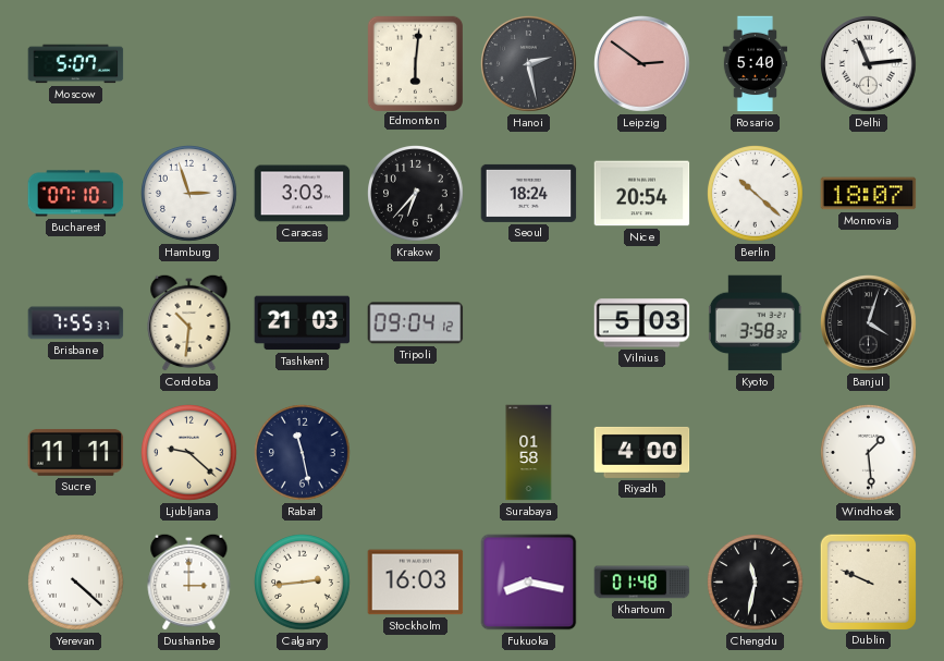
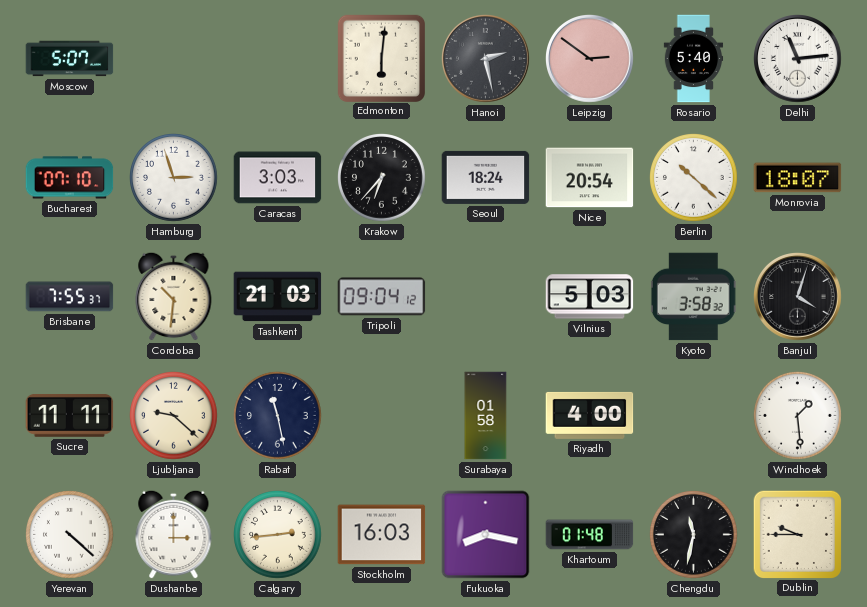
Dublin: 9:49 -> 9:45
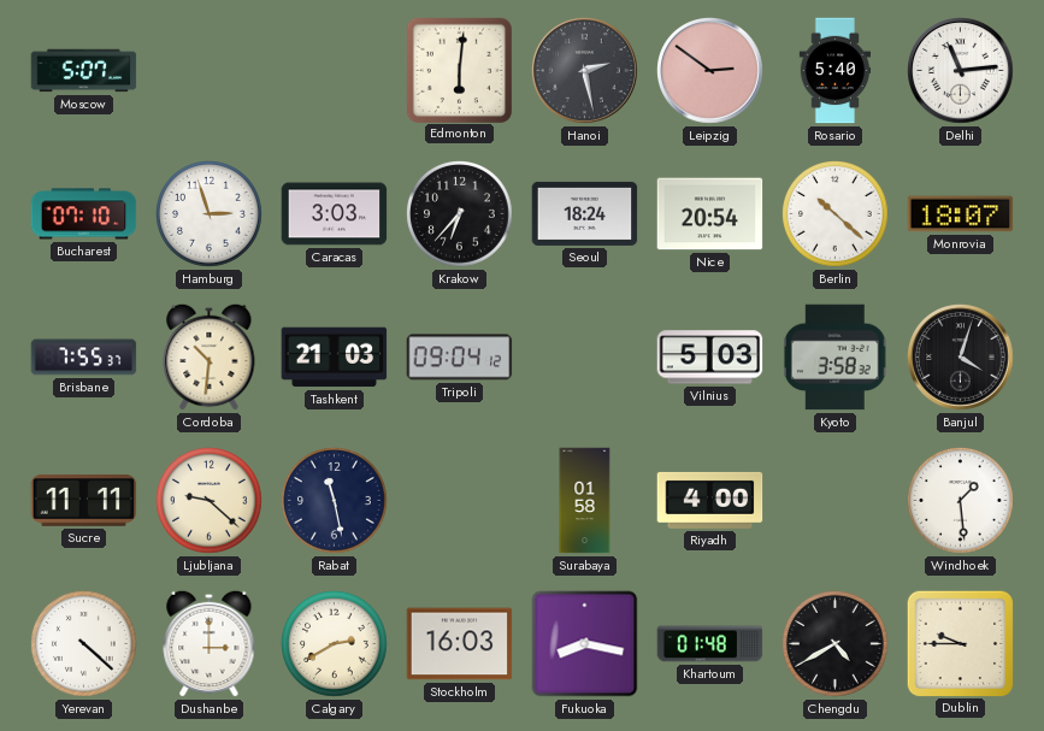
Calgary: 2:44 -> 2:40
Chengdu: 11:32 -> 4:40
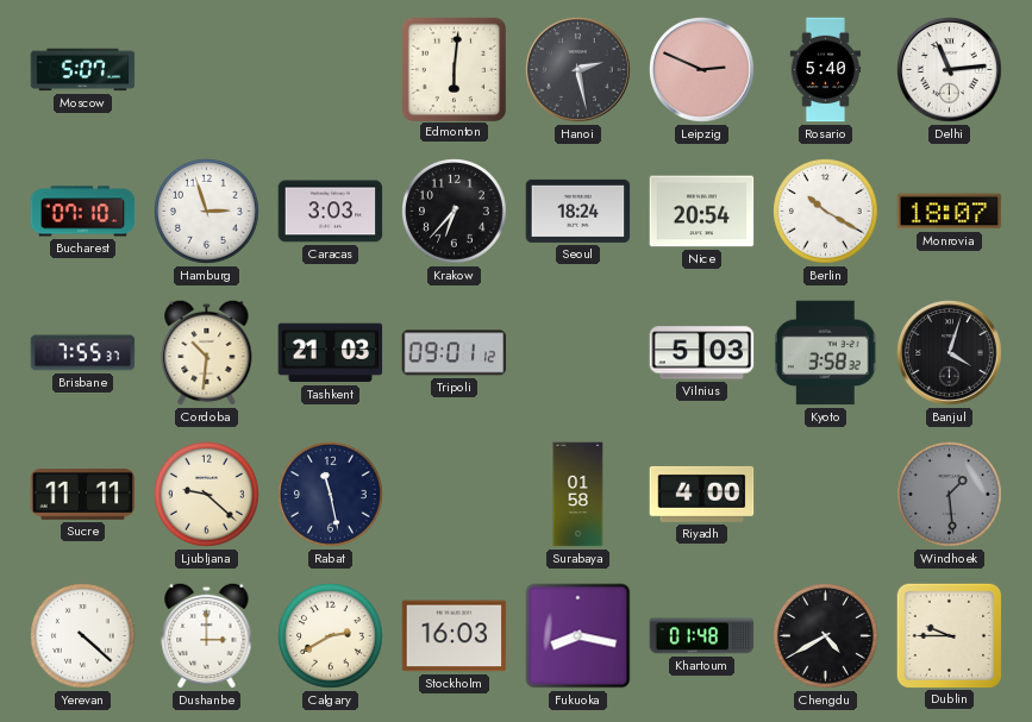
Leipzig: 2:51 -> 2:49
Berlin: 10:22 -> 10:20
Tripoli: 09:04 -> 09:01
Windhoek dial: white -> grey
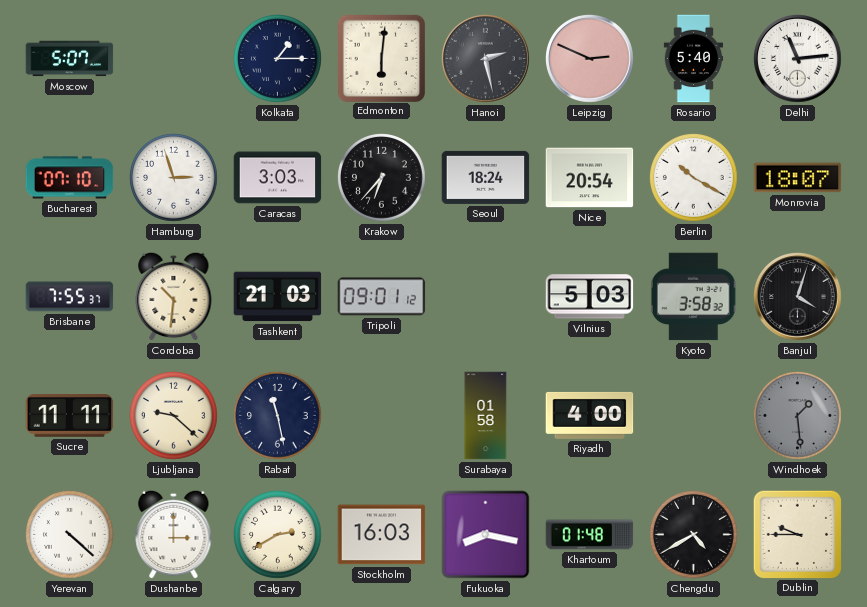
Kolkata: none -> 1:15
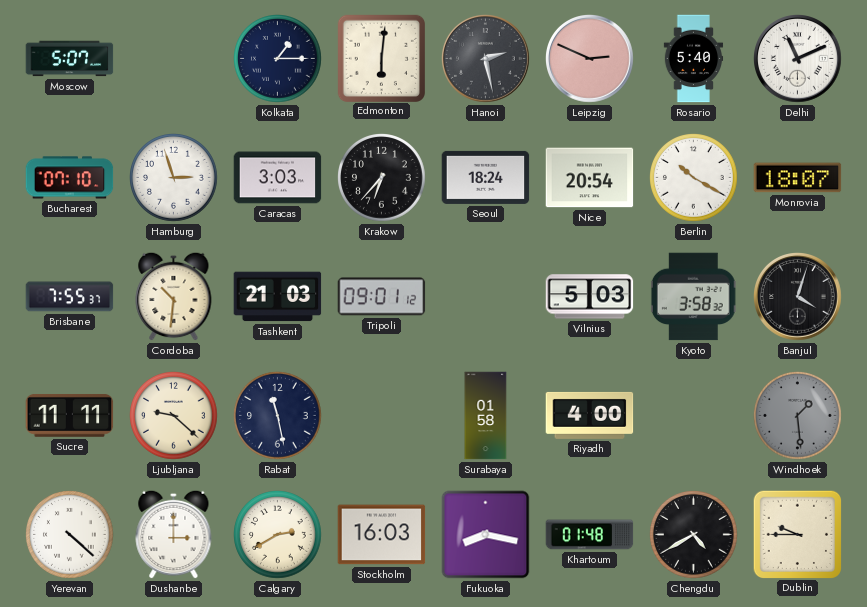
Delhi: 11:14 -> 11:11
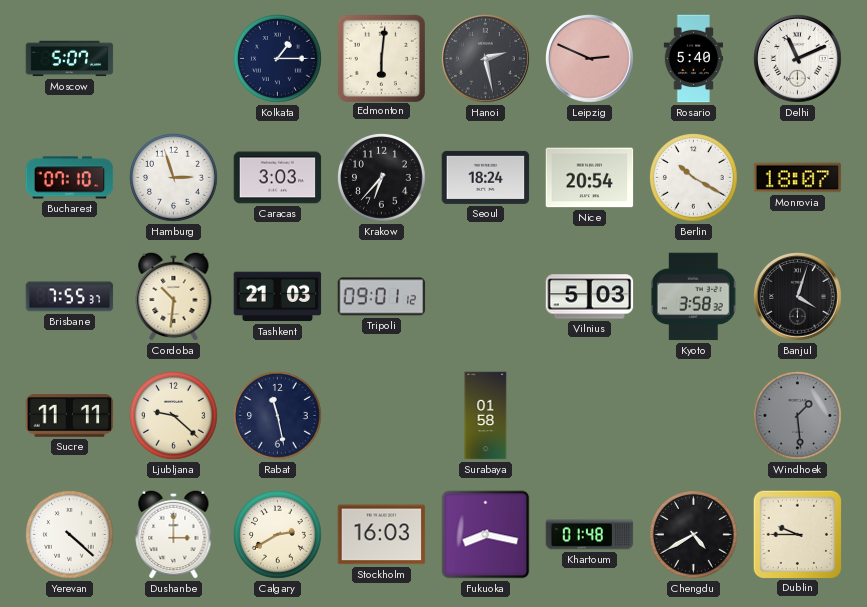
Riyadh: 4:00 -> none
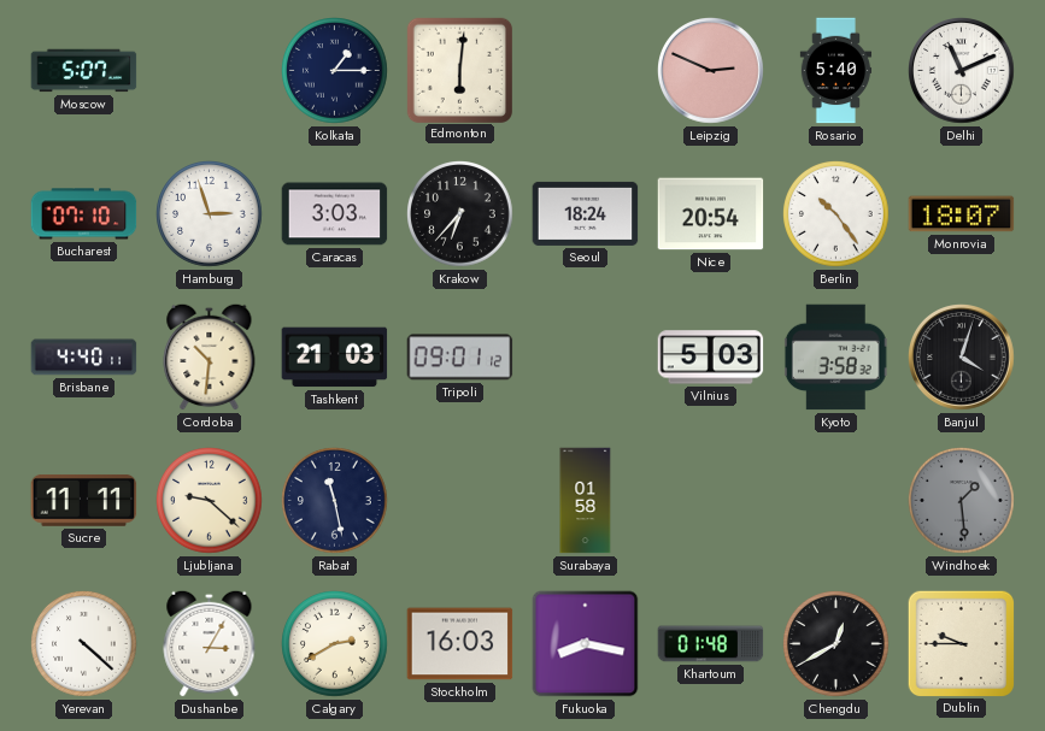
Hanoi: 2:28 -> none
Berlin: 10:20 -> 10:24
Brisbane: 7:55 -> 4:40
Dushanbe: 3:00 -> 3:05
Chengdu: 4:40 -> 12:40
